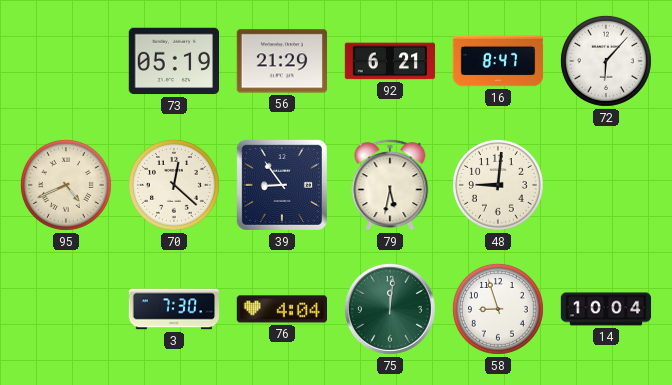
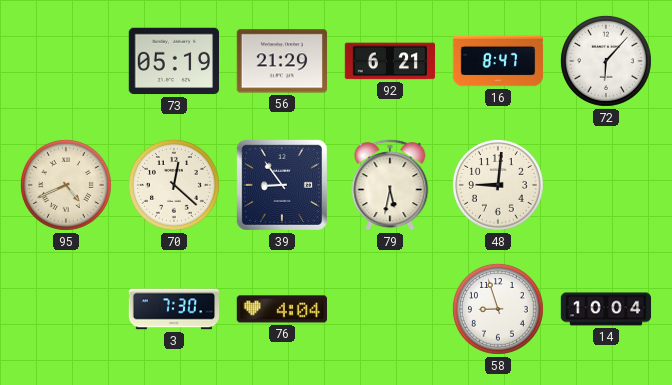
75: 12:01 -> none
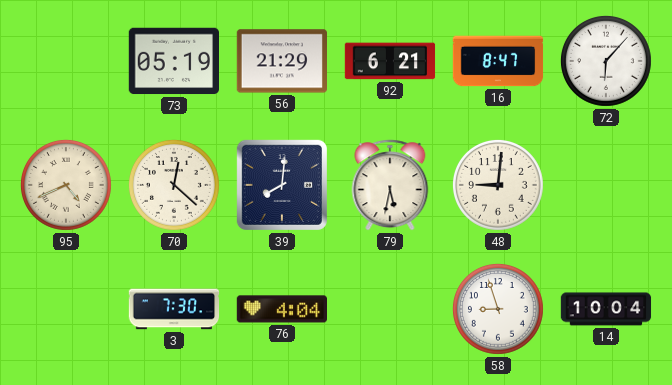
39: 8:54 -> 8:01
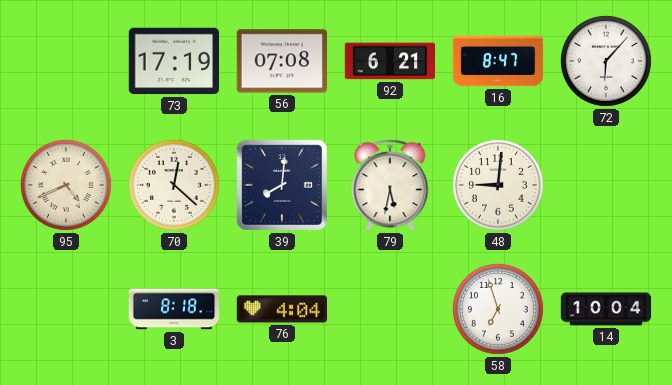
73: 05:19 -> 17:19
56: 21:29 -> 07:08
3: 7:30 -> 8:18
58: 8:57 -> 6:57
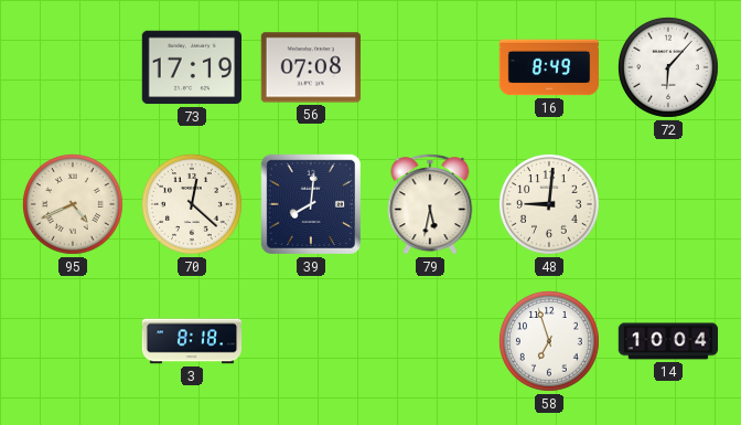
92: 6:21 -> none
16: 8:47 -> 8:49
76: 4:04 -> none
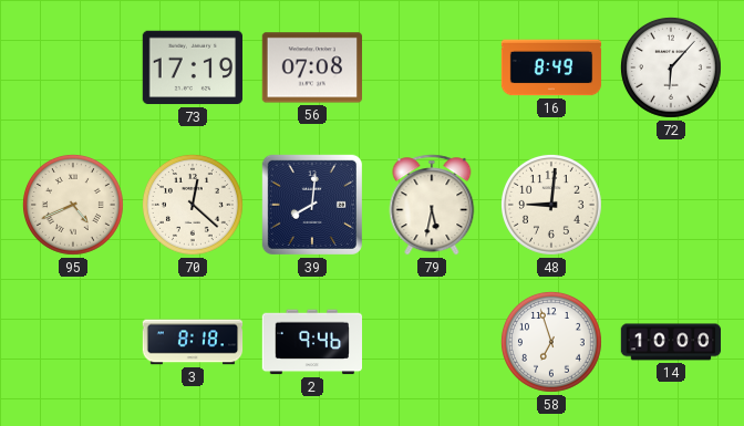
2: none -> 9:46
14: 10:04 -> 10:00
